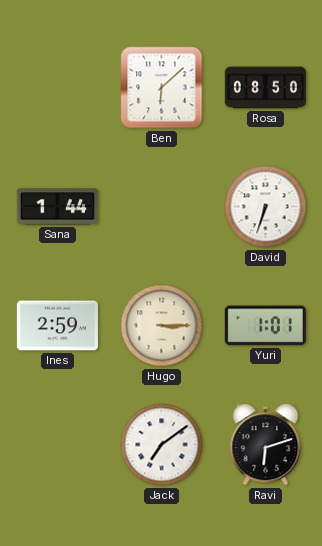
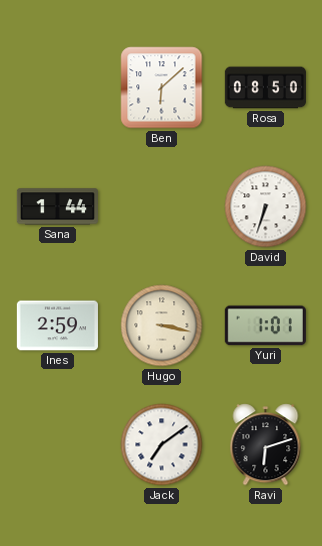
Hugo: 3:15 -> 3:17
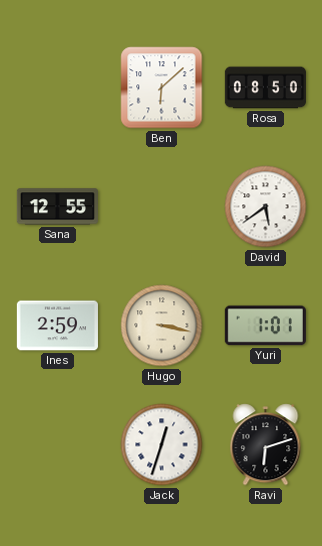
Sana: 1:44 -> 12:55
David: 6:33 -> 5:39
Jack: 7:09 -> 12:33
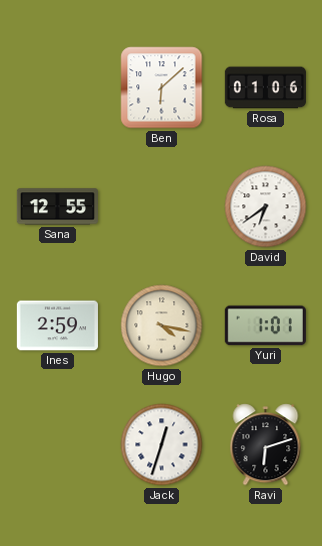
Rosa: 08:50 -> 01:06
David: 5:39 -> 6:39
Hugo: 3:17 -> 4:17
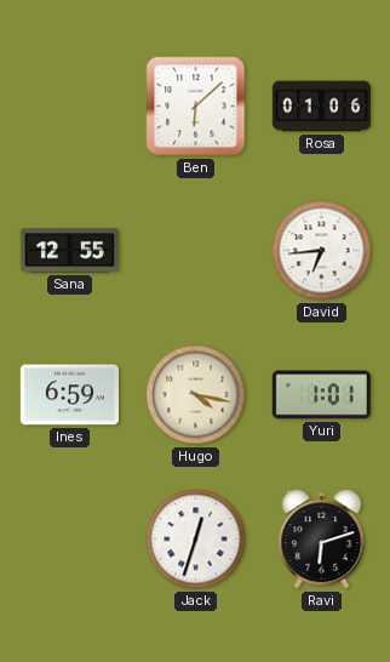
David: 6:39 -> 6:44
Ines: 2:59 -> 6:59
